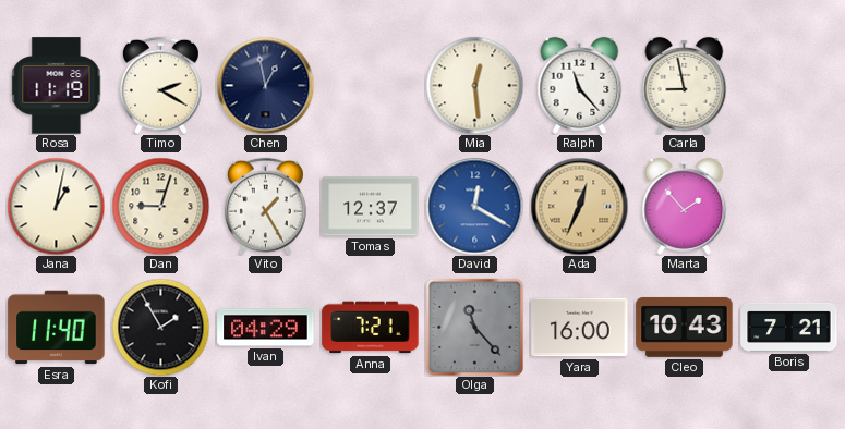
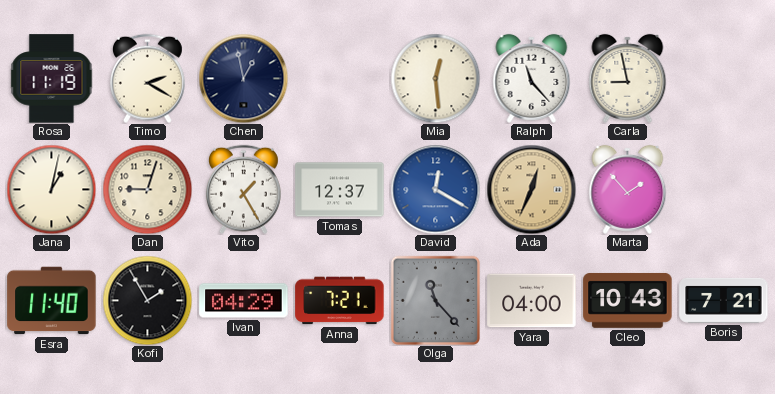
Yara: 16:00 -> 04:00
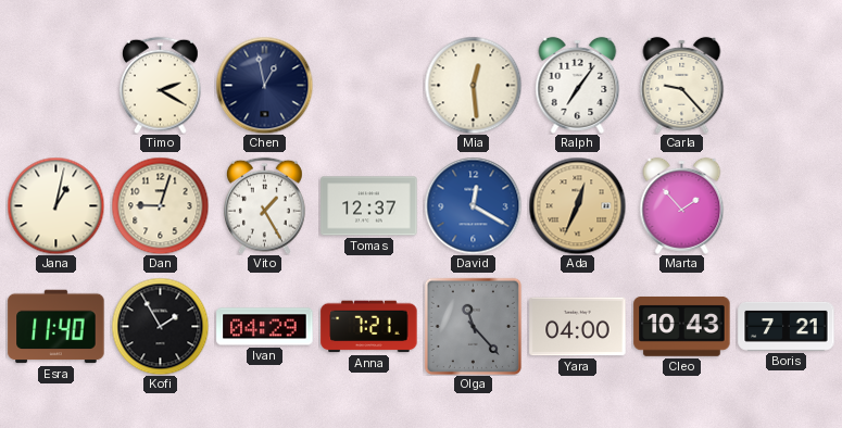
Rosa: 11:19 -> none
Ralph: 11:23 -> 7:06
Carla: 8:58 -> 9:23
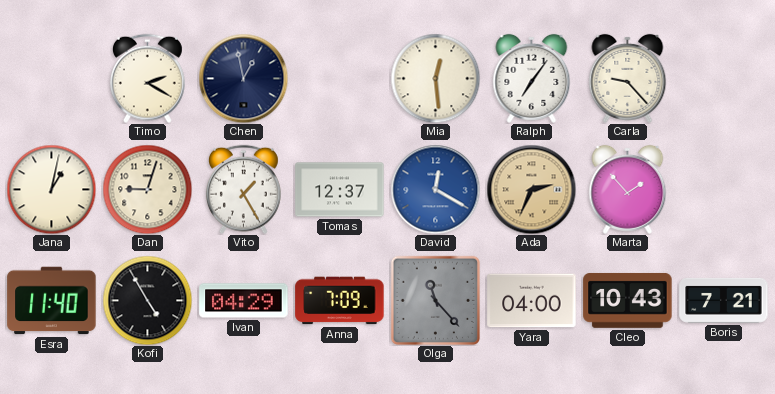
Ada: 12:34 -> 2:34
Kofi: 1:55 -> 4:55
Anna: 7:21 -> 7:09
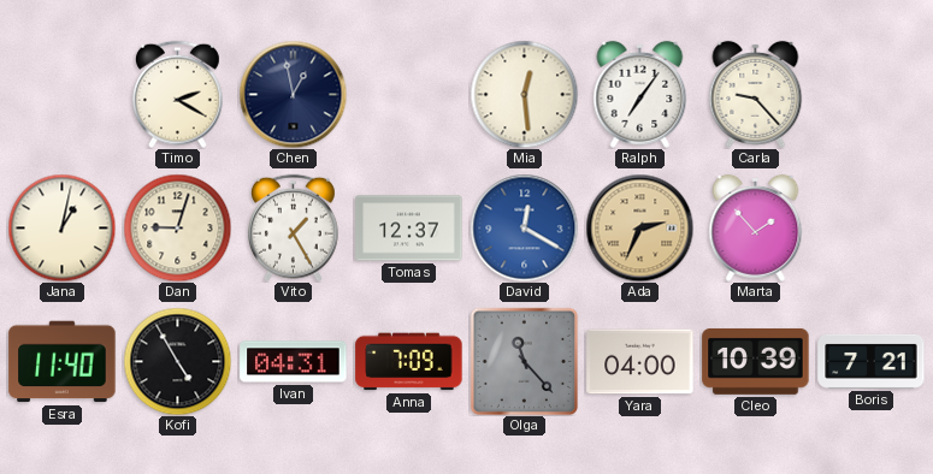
Ivan: 04:29 -> 04:31
Cleo: 10:43 -> 10:39
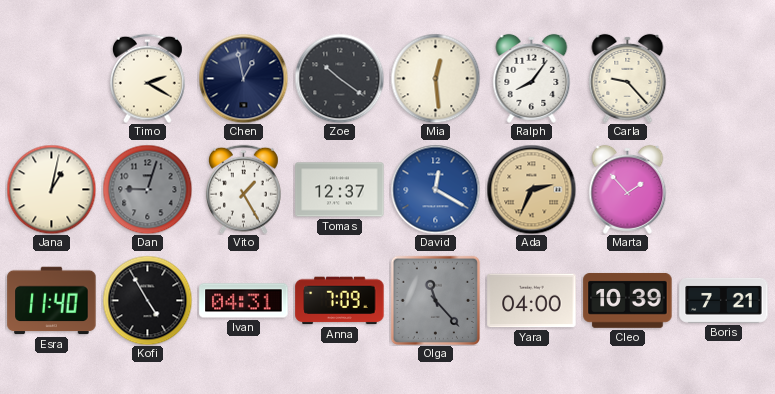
Zoe: none -> 10:21
Ralph: 7:06 -> 8:06
Dan dial: cream -> grey
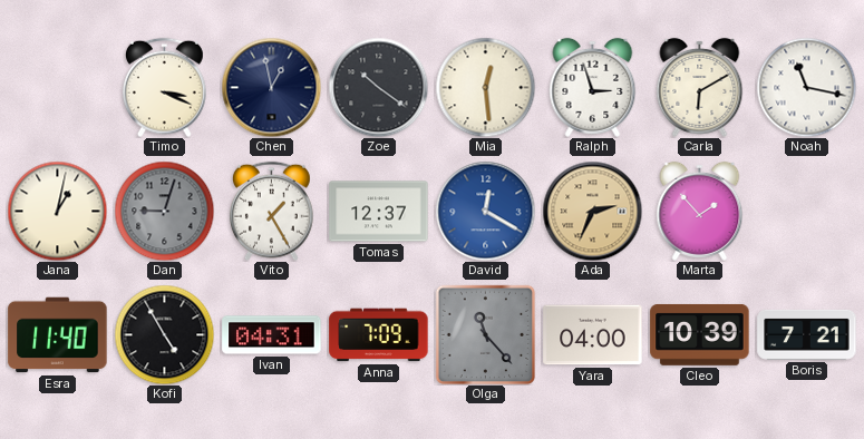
Timo: 2:20 -> 3:19
Ralph: 8:06 -> 2:57
Carla: 9:23 -> 6:10
Noah: none -> 11:17
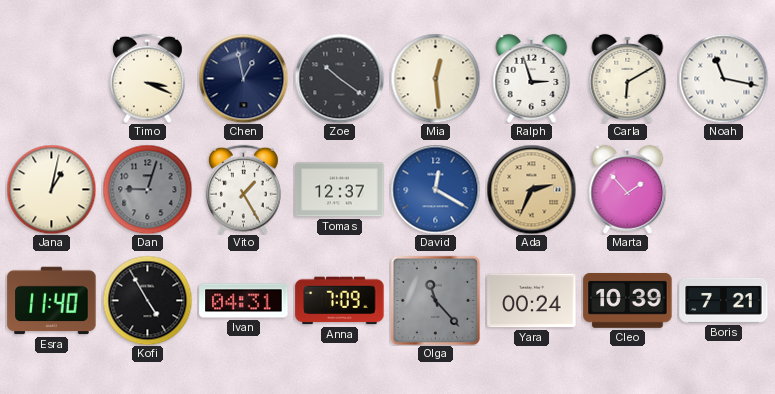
Yara: 04:00 -> 00:24
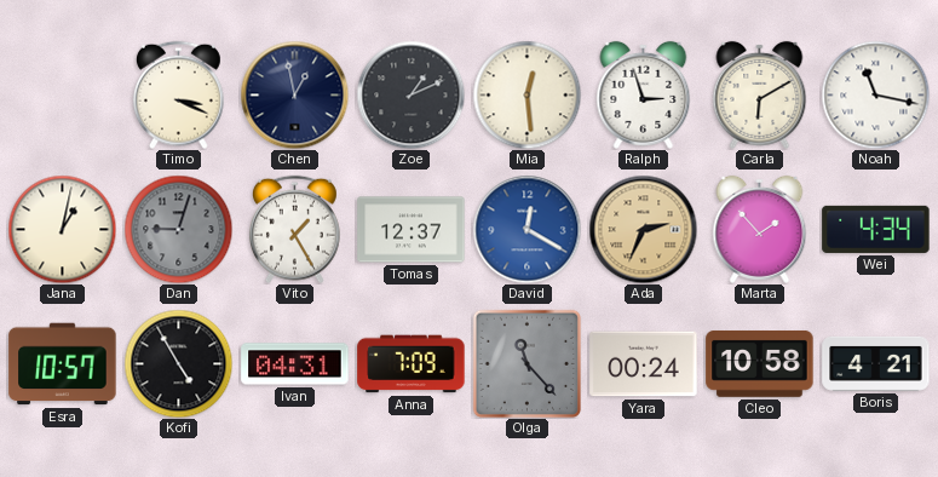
Zoe: 10:21 -> 1:11
Wei: none -> 4:34
Esra: 11:40 -> 10:57
Cleo: 10:39 -> 10:58
Boris: 7:21 -> 4:21
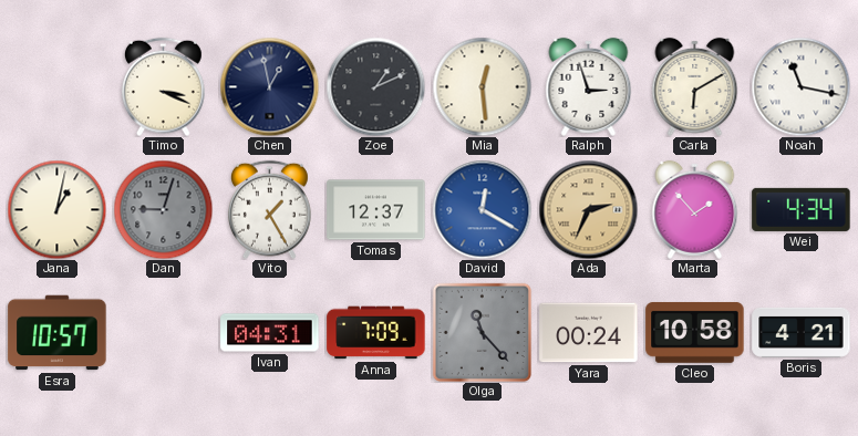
Kofi: 4:55 -> none
